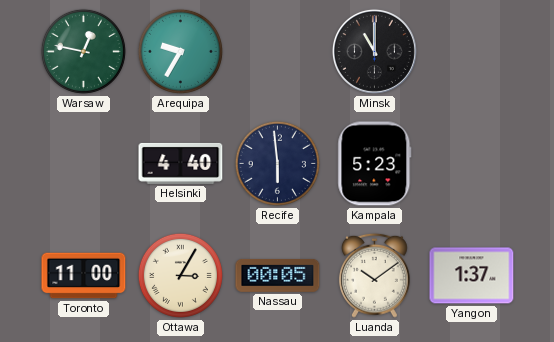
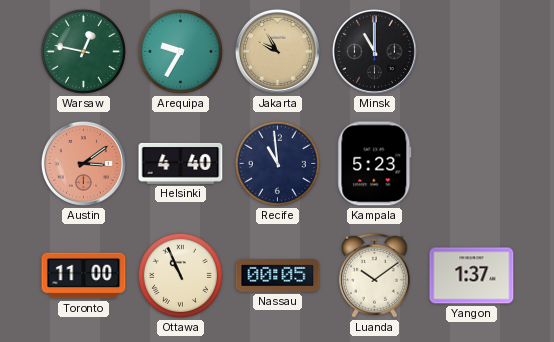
Jakarta: none -> 9:55
Austin: none -> 3:09
Recife: 5:59 -> 10:59
Ottawa: 3:05 -> 10:56
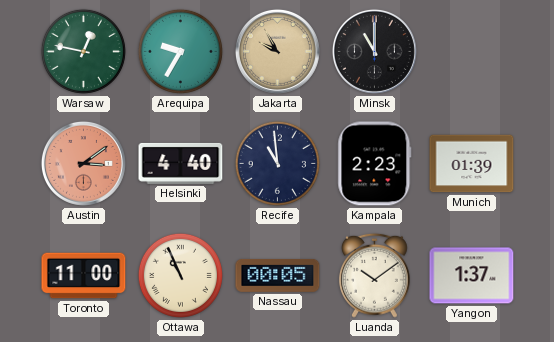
Kampala: 5:23 -> 2:23
Munich: none -> 01:39
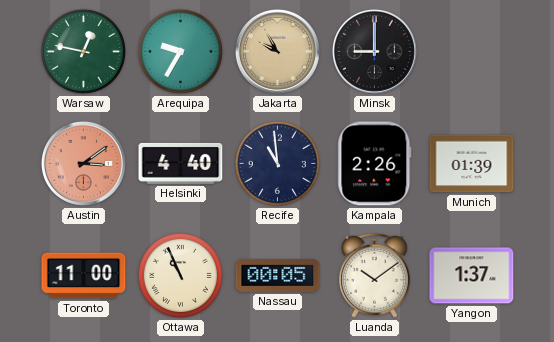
Minsk: 11:00 -> 9:00
Kampala: 2:23 -> 2:26
